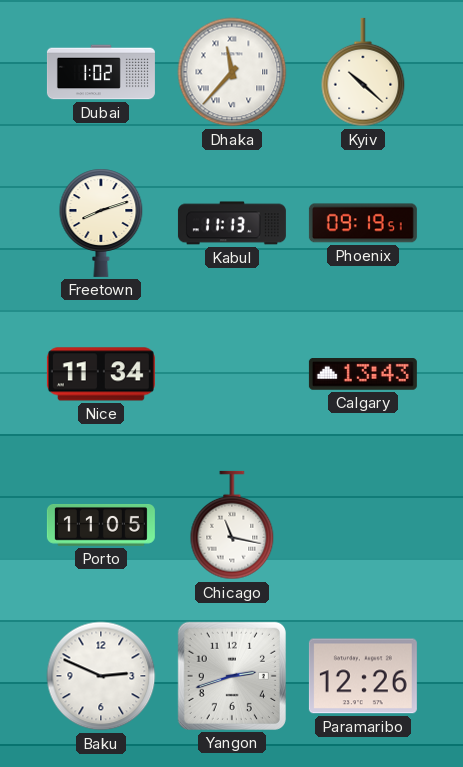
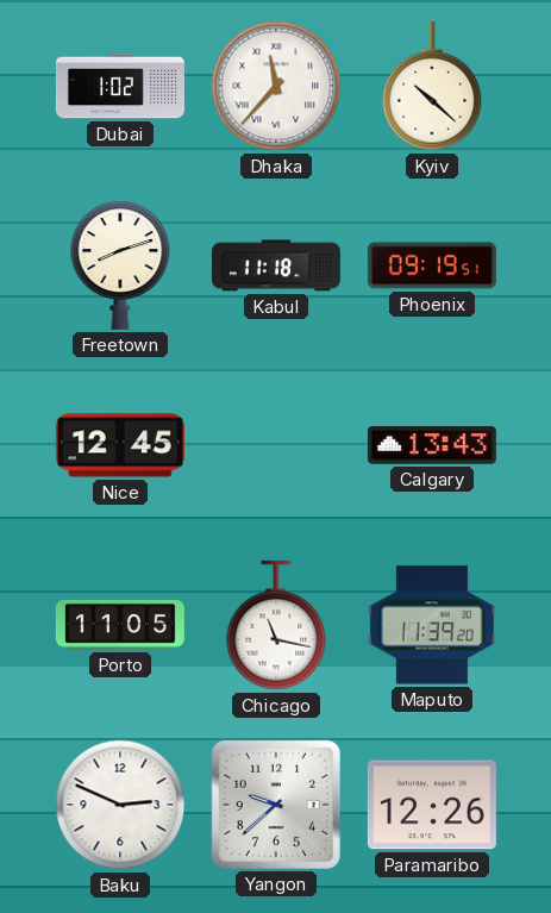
Kabul: 11:13 -> 11:18
Nice: 11:34 -> 12:45
Maputo: none -> 11:39
Yangon: 2:42 -> 9:38
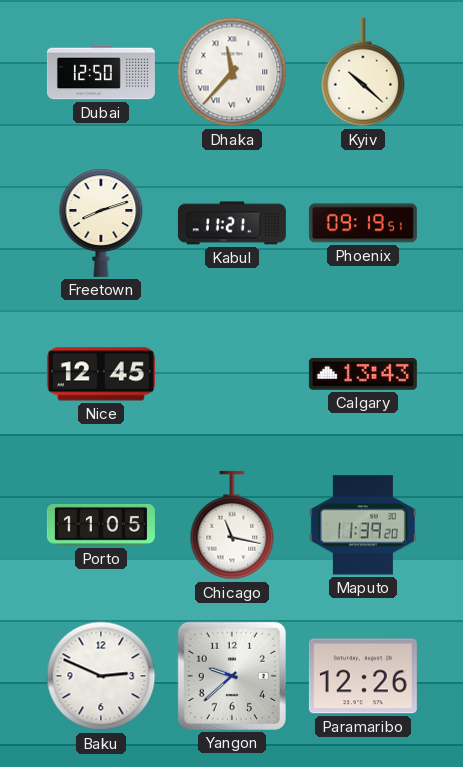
Dubai: 1:02 -> 12:50
Kabul: 11:18 -> 11:21
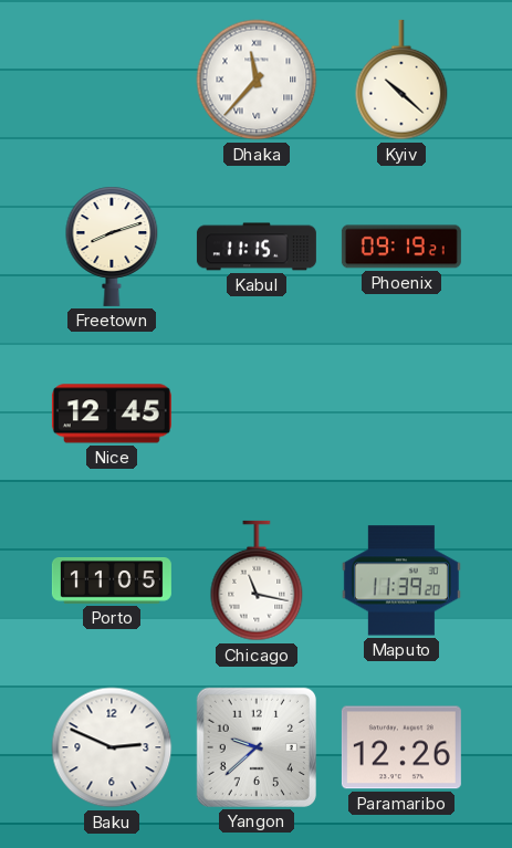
Dubai: 12:50 -> none
Kabul: 11:21 -> 11:15
Phoenix: 09:19:51 -> 09:19:21
Calgary: 13:43 -> none
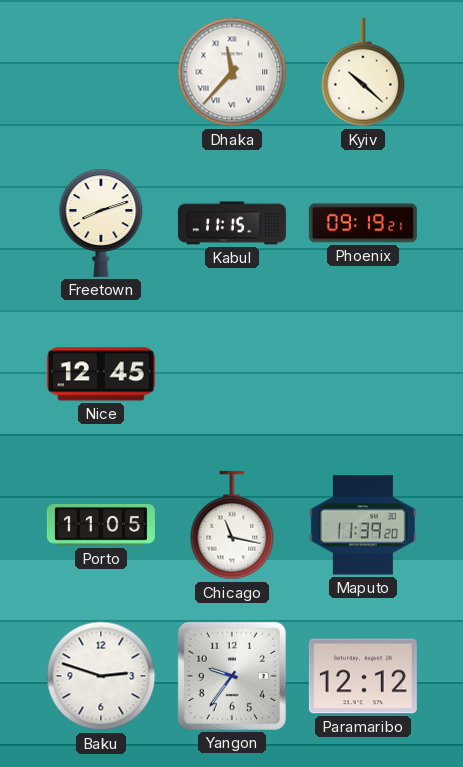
Baku: 2:49 -> 2:48
Yangon: 9:38 -> 9:36
Paramaribo: 12:26 -> 12:12
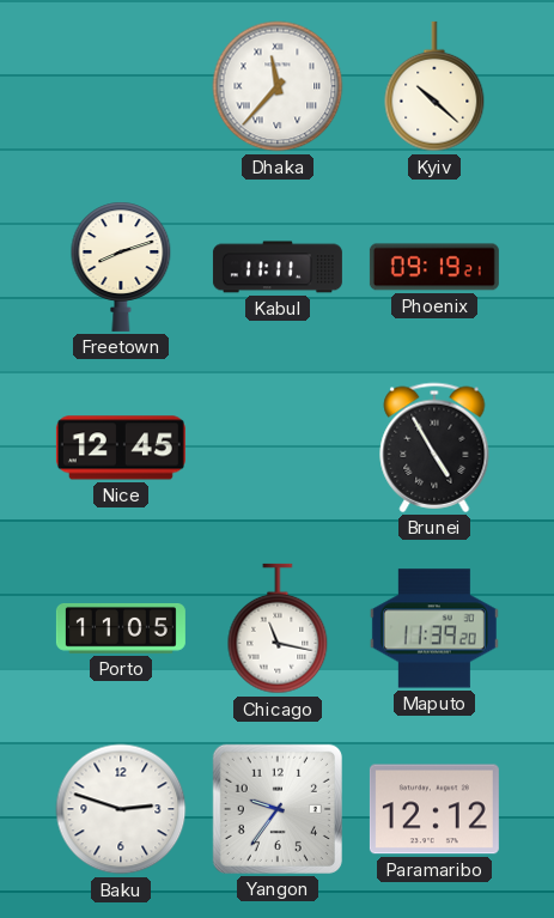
Kabul: 11:15 -> 11:11
Brunei: none -> 4:55
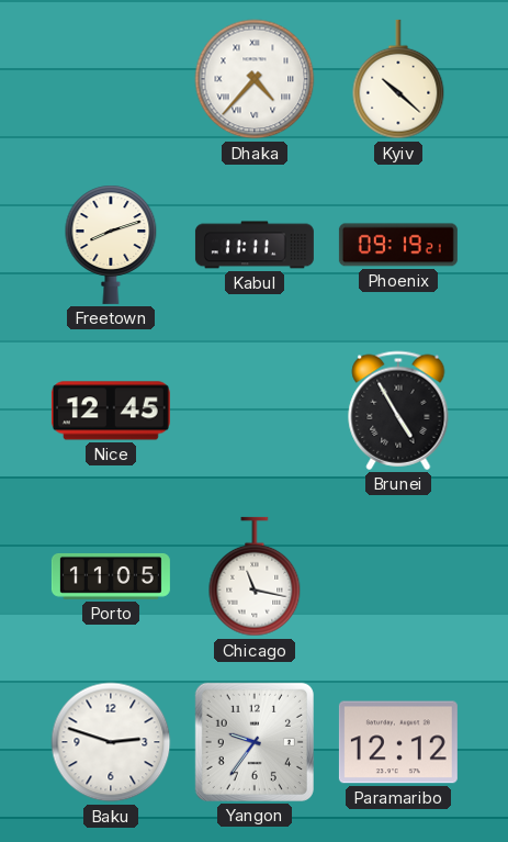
Dhaka: 11:37 -> 4:37
Maputo: 11:39 -> none
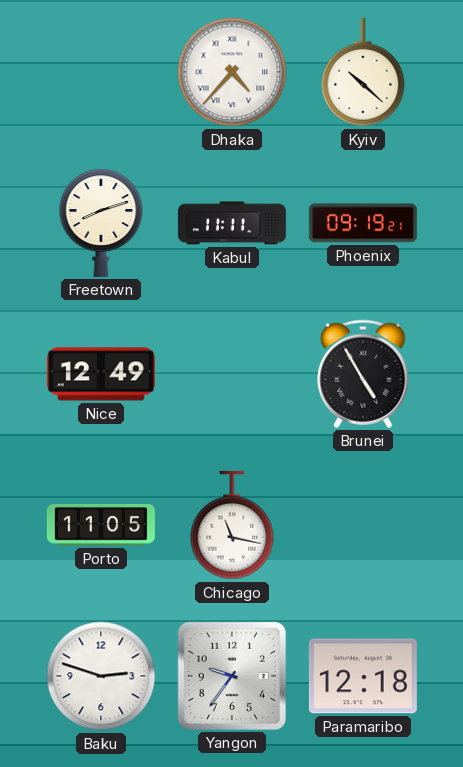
Nice: 12:45 -> 12:49
Paramaribo: 12:12 -> 12:18
